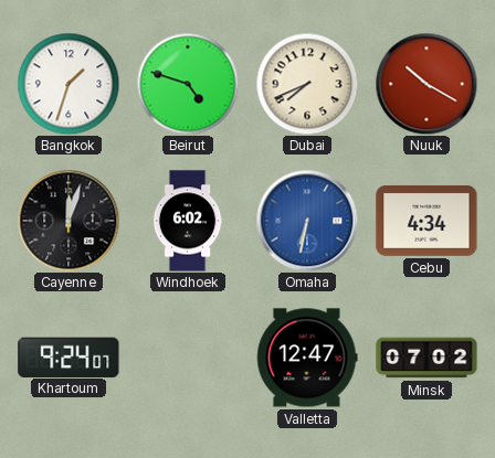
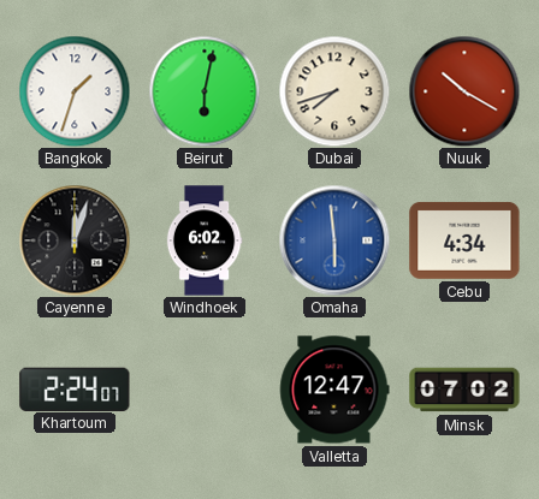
Beirut: 4:48 -> 6:02
Dubai: 7:41 -> 7:42
Omaha: 6:32 -> 5:59
Khartoum: 9:24 -> 2:24
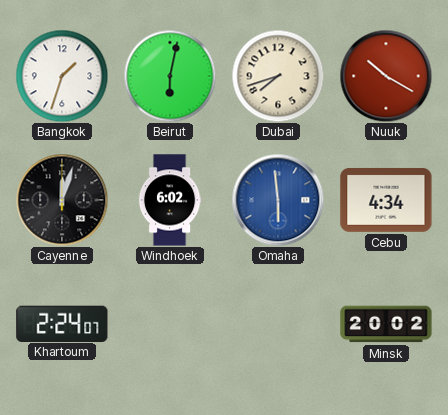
Valletta: 12:47 -> none
Minsk: 07:02 -> 20:02
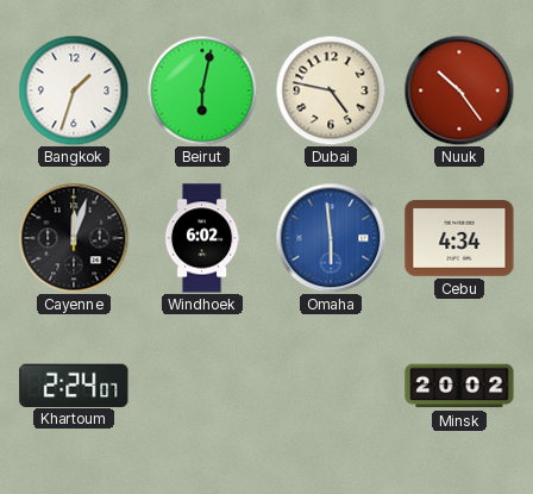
Dubai: 7:42 -> 4:47
Nuuk: 10:20 -> 10:24
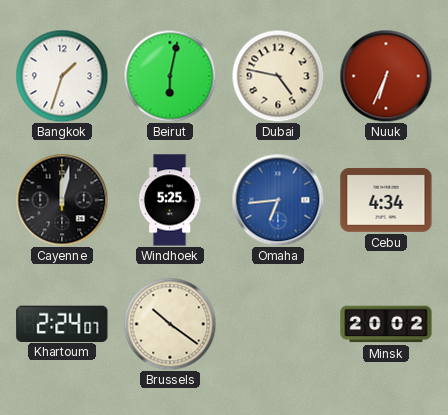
Nuuk: 10:24 -> 6:34
Cayenne: 12:03 -> 12:02
Windhoek: 6:02 -> 5:25
Omaha: 5:59 -> 6:44
Brussels: none -> 10:21
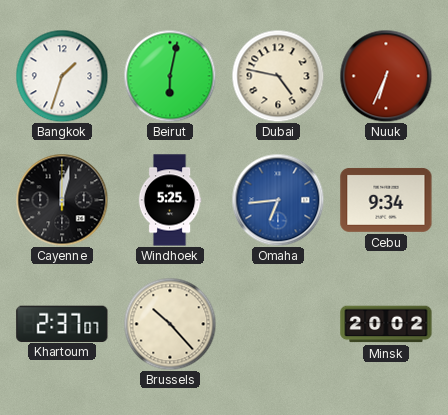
Cebu: 4:34 -> 9:34
Khartoum: 2:24 -> 2:37
Brussels: 10:21 -> 10:23
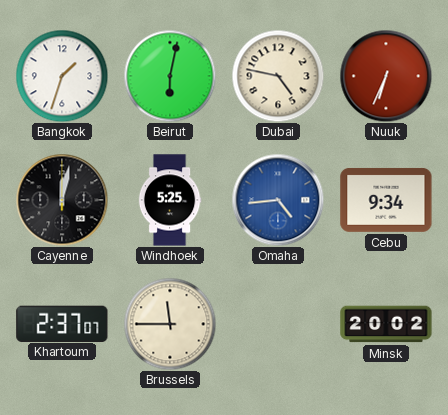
Omaha: 6:44 -> 4:44
Brussels: 10:23 -> 11:45
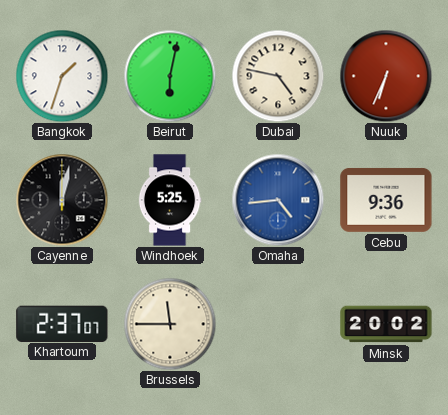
Cebu: 9:34 -> 9:36
